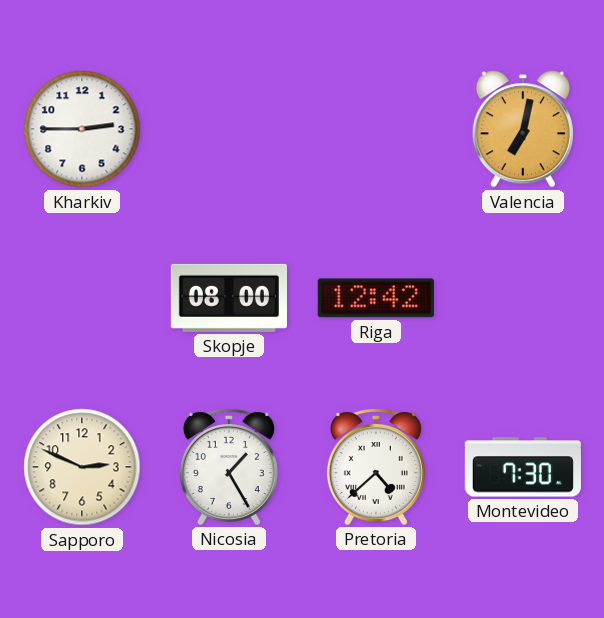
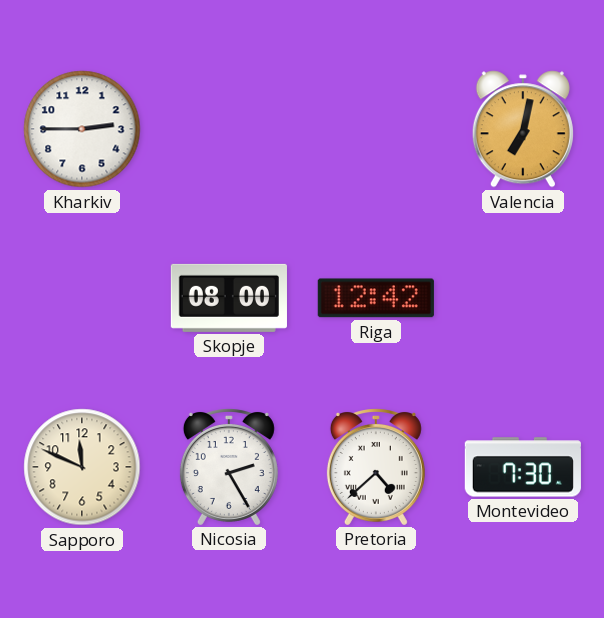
Sapporo: 2:49 -> 11:49
Nicosia: 1:25 -> 2:25
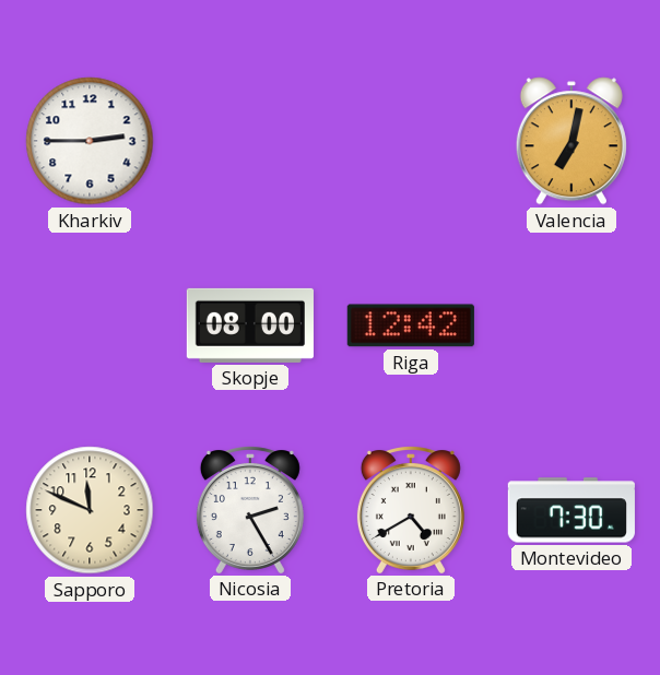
Pretoria: 4:38 -> 4:40
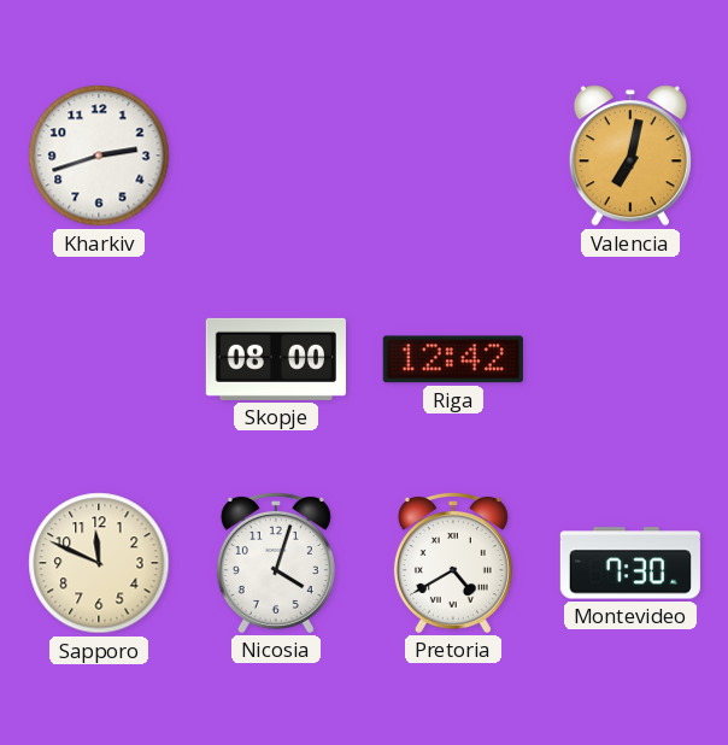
Kharkiv: 2:45 -> 2:42
Nicosia: 2:25 -> 4:03
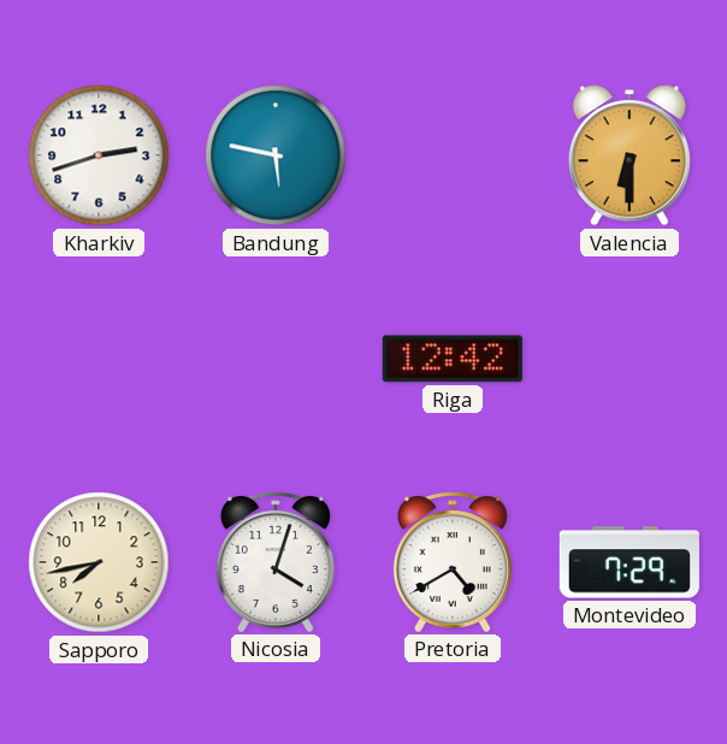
Bandung: none -> 5:47
Valencia: 7:02 -> 6:30
Skopje: 08:00 -> none
Sapporo: 11:49 -> 7:43
Montevideo: 7:30 -> 7:29
